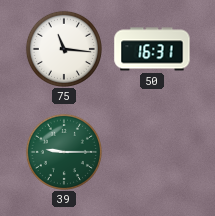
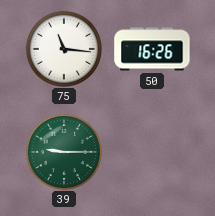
50: 16:31 -> 16:26
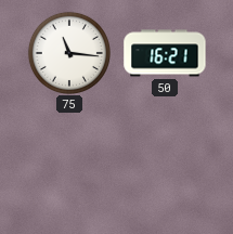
50: 16:26 -> 16:21
39: 9:15 -> none
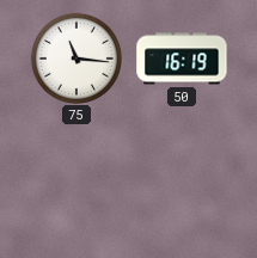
50: 16:21 -> 16:19
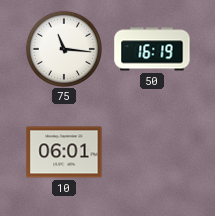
10: none -> 06:01
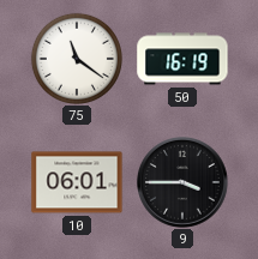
75: 11:16 -> 11:21
9: none -> 3:45
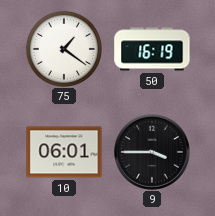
75: 11:21 -> 1:21
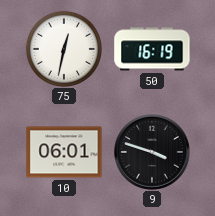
75: 1:21 -> 12:32
9: 3:45 -> 3:48
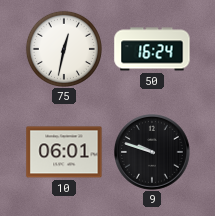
50: 16:19 -> 16:24
9: 3:48 -> 9:48
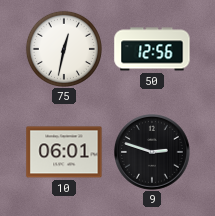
50: 16:24 -> 12:56
9: 9:48 -> 2:48
